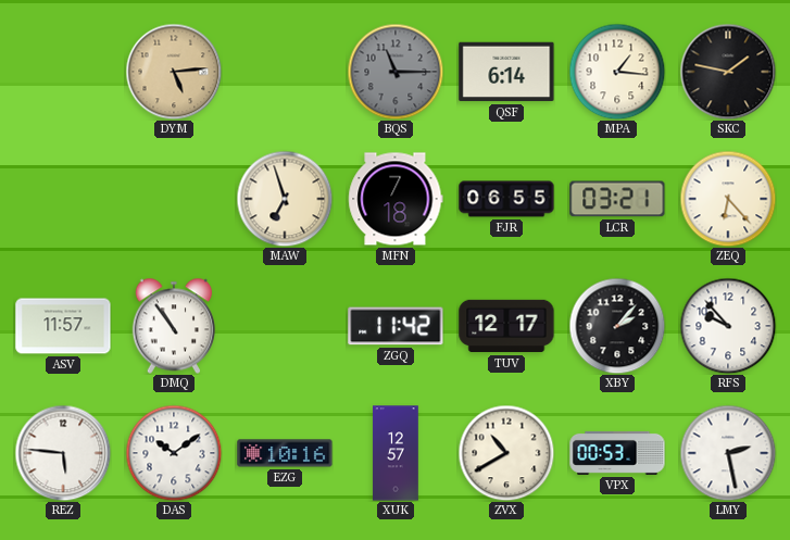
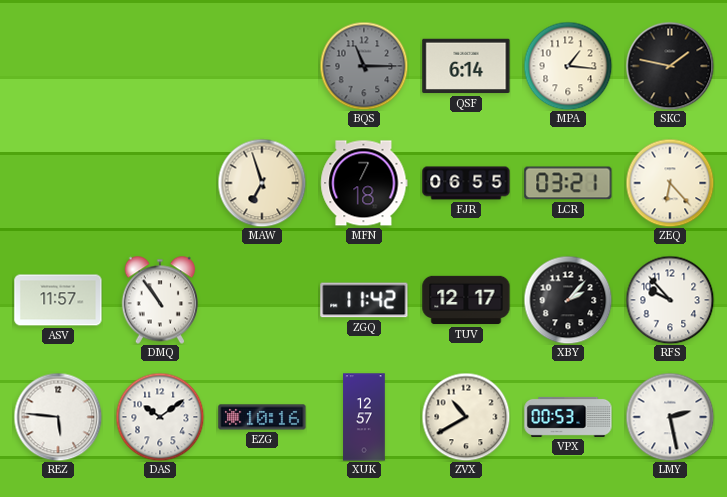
DYM: 5:14 -> none
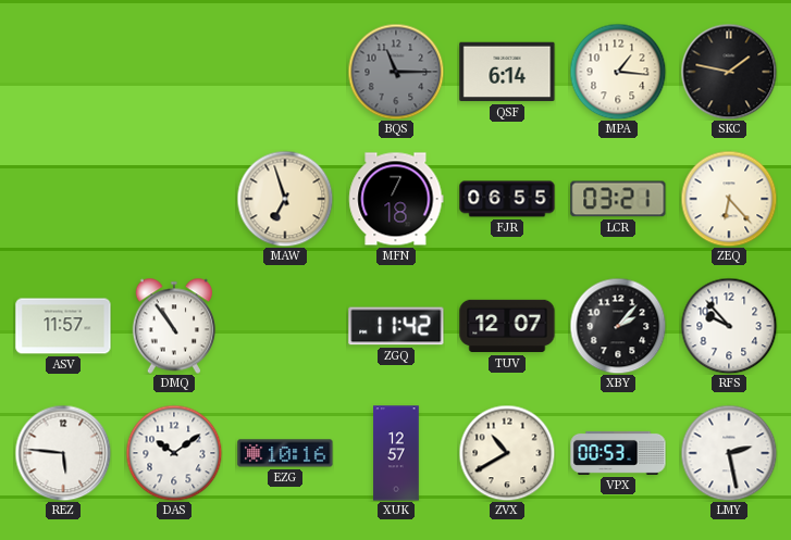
TUV: 12:17 -> 12:07
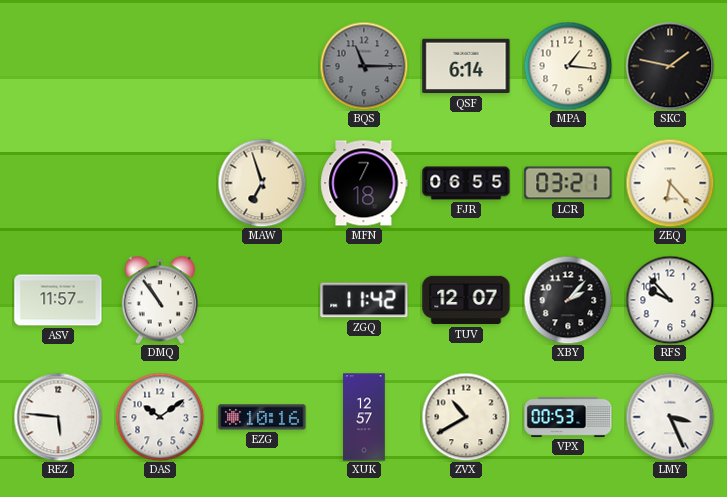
LMY: 2:28 -> 3:26
